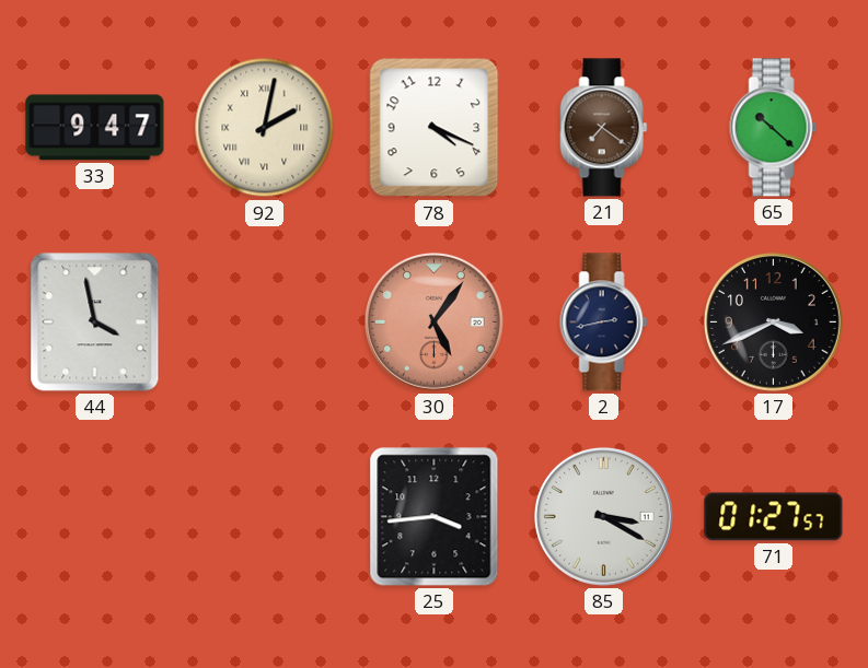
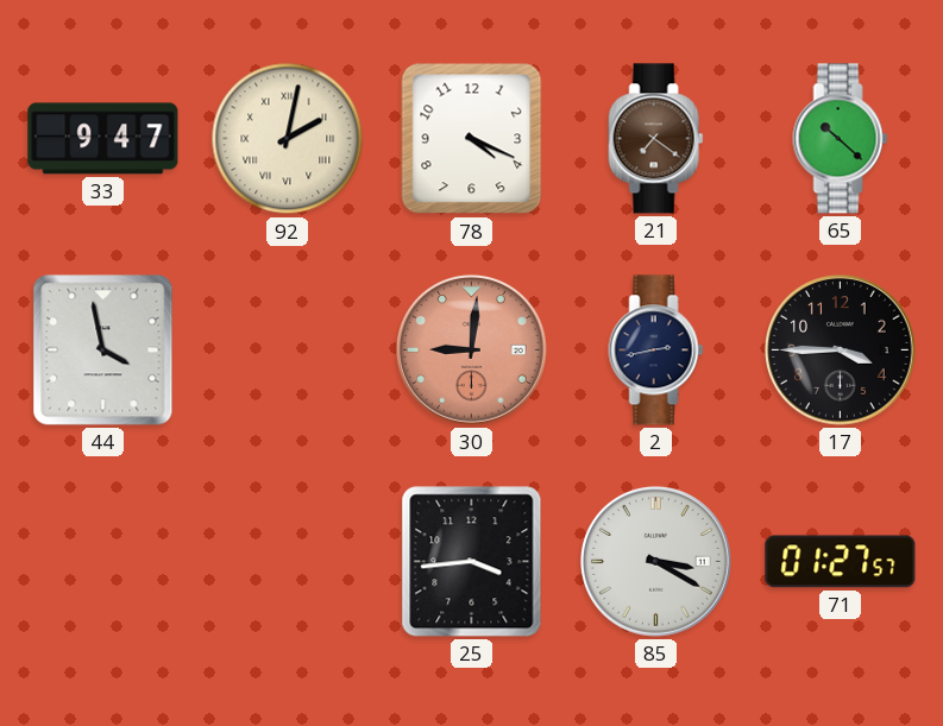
30: 5:06 -> 9:01
17: 3:41 -> 3:45
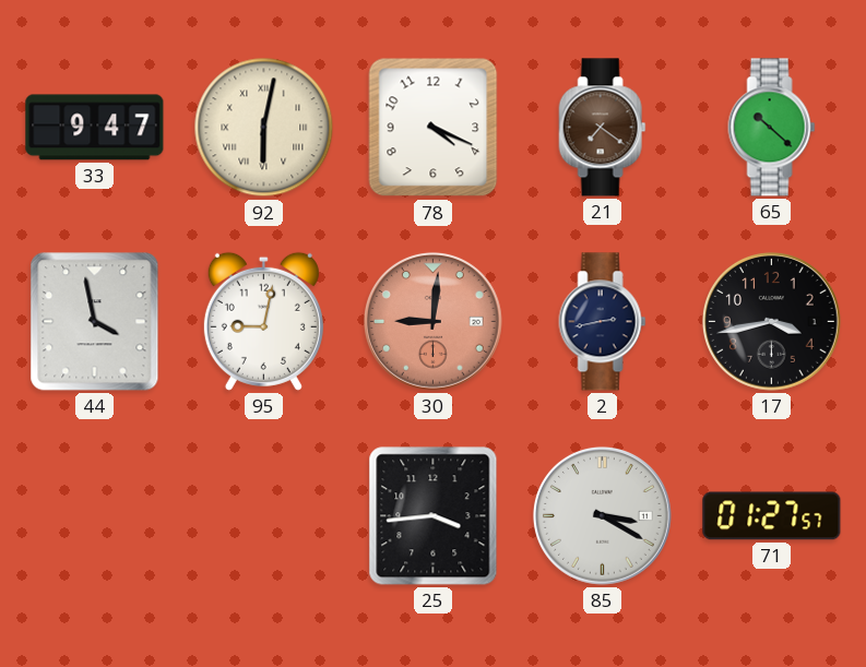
92: 2:02 -> 6:02
95: none -> 9:02
17: 3:45 -> 3:43
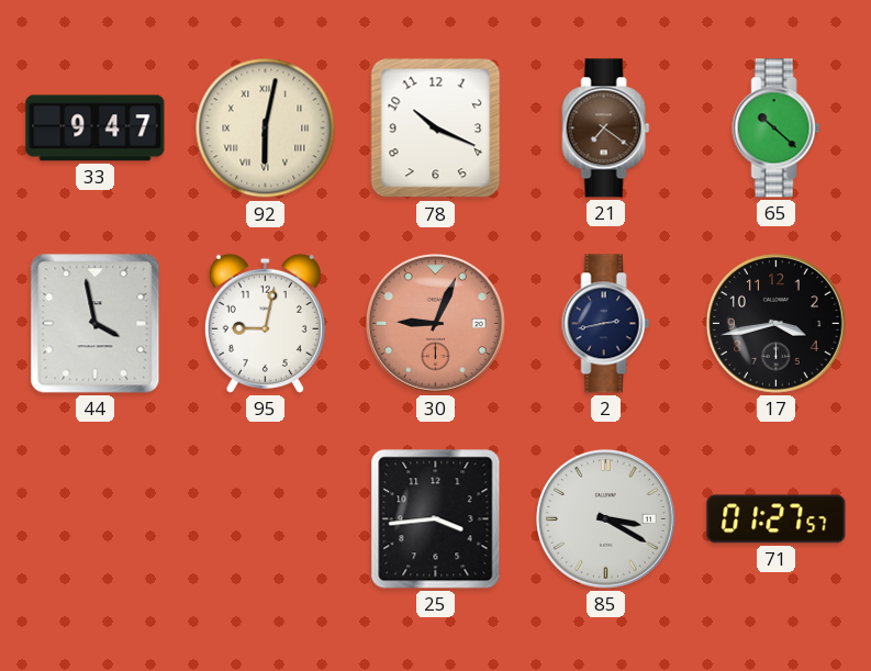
78: 4:19 -> 10:19
30: 9:01 -> 9:04
